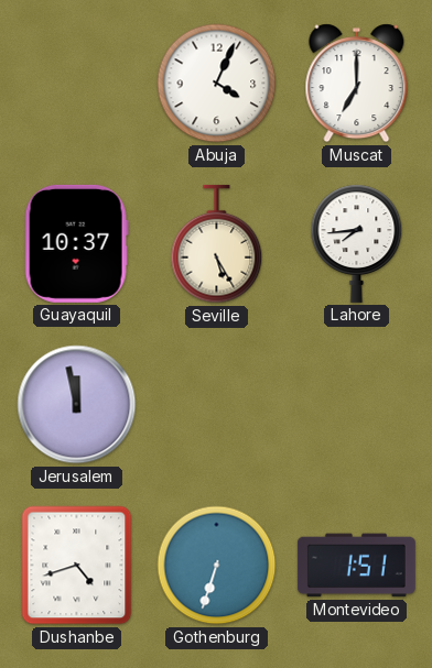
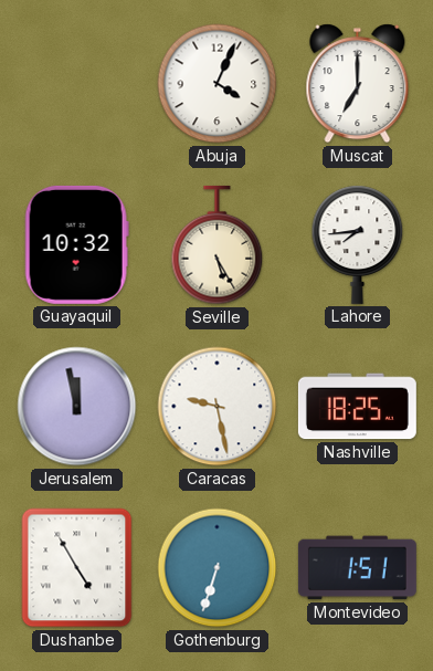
Guayaquil: 10:37 -> 10:32
Caracas: none -> 9:28
Nashville: none -> 18:25
Dushanbe: 4:42 -> 4:55
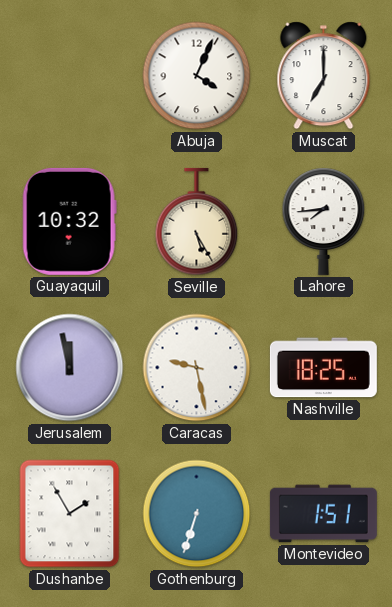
Dushanbe: 4:55 -> 1:55
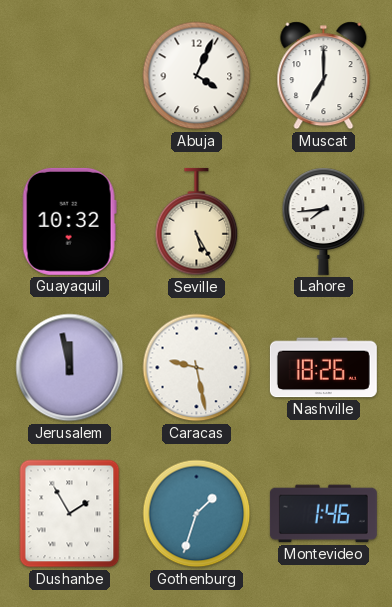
Nashville: 18:25 -> 18:26
Gothenburg: 6:33 -> 1:33
Montevideo: 1:51 -> 1:46
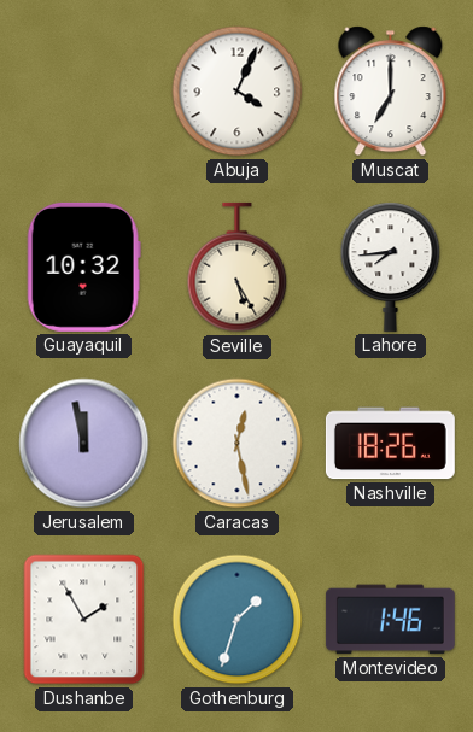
Caracas: 9:28 -> 12:28
